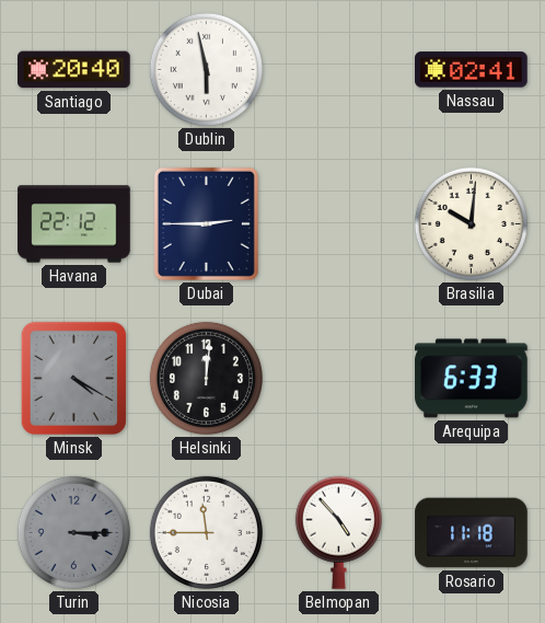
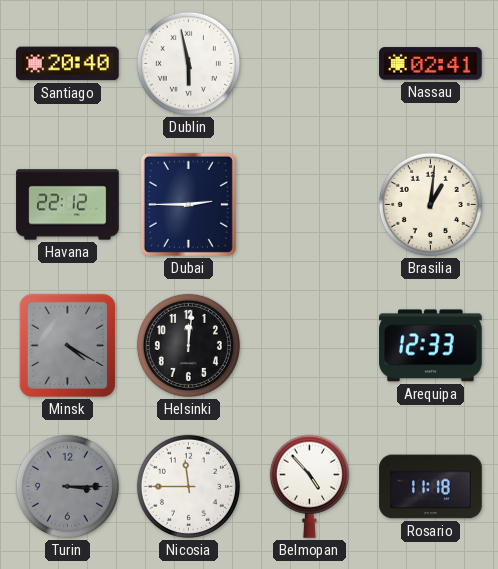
Brasilia: 10:01 -> 1:01
Arequipa: 6:33 -> 12:33
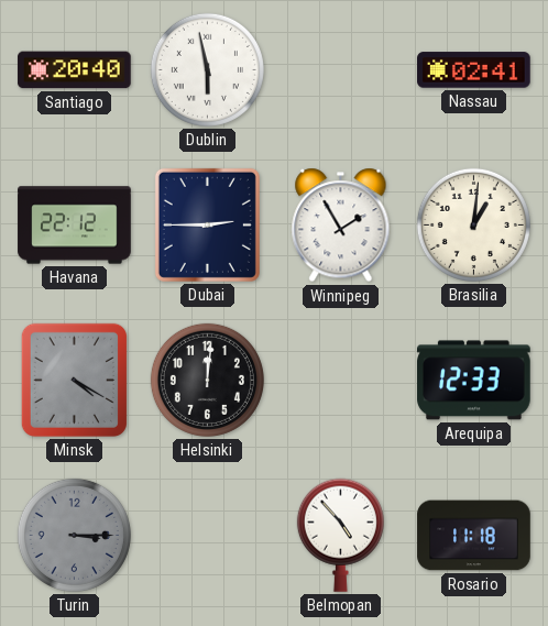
Winnipeg: none -> 1:55
Nicosia: 11:45 -> none
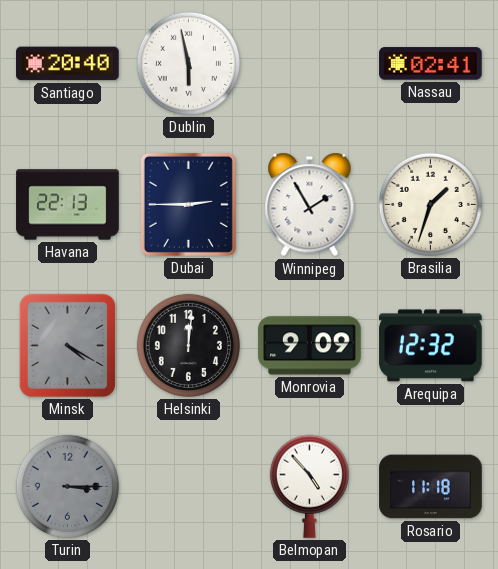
Havana: 22:12 -> 22:13
Brasilia: 1:01 -> 1:33
Monrovia: none -> 9:09
Arequipa: 12:33 -> 12:32
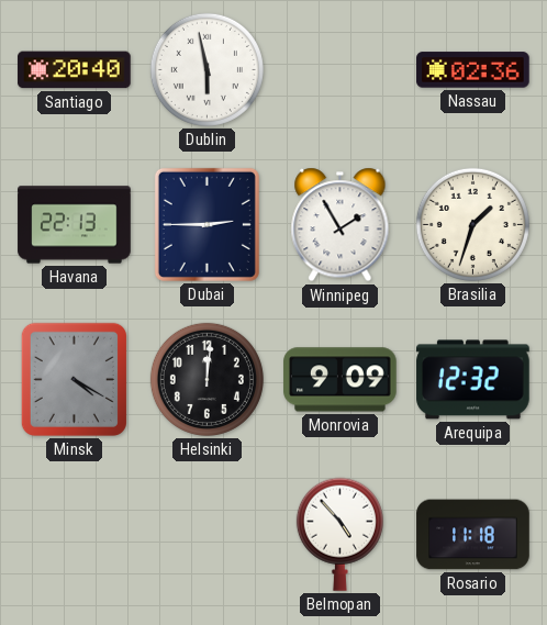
Nassau: 02:41 -> 02:36
Turin: 3:15 -> none
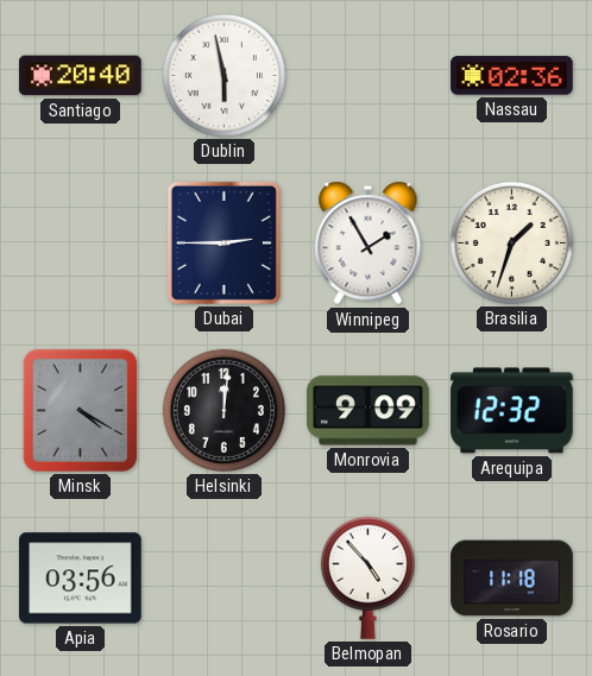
Havana: 22:13 -> none
Apia: none -> 03:56
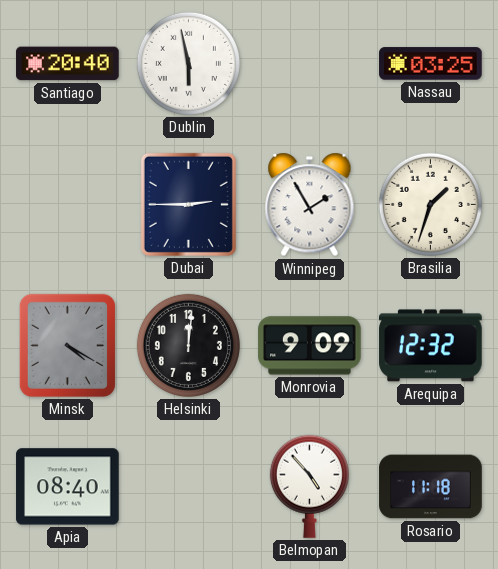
Nassau: 02:36 -> 03:25
Apia: 03:56 -> 08:40
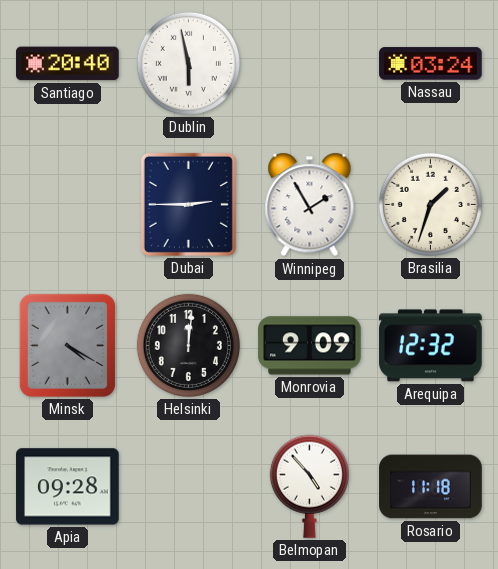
Nassau: 03:25 -> 03:24
Apia: 08:40 -> 09:28
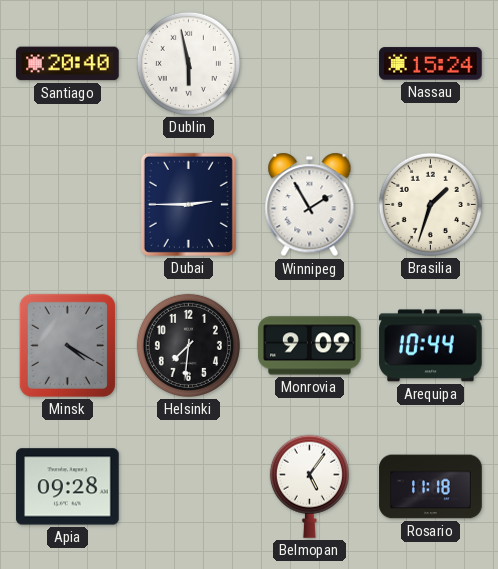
Nassau: 03:24 -> 15:24
Helsinki: 12:01 -> 7:31
Arequipa: 12:32 -> 10:44
Belmopan: 4:53 -> 5:06
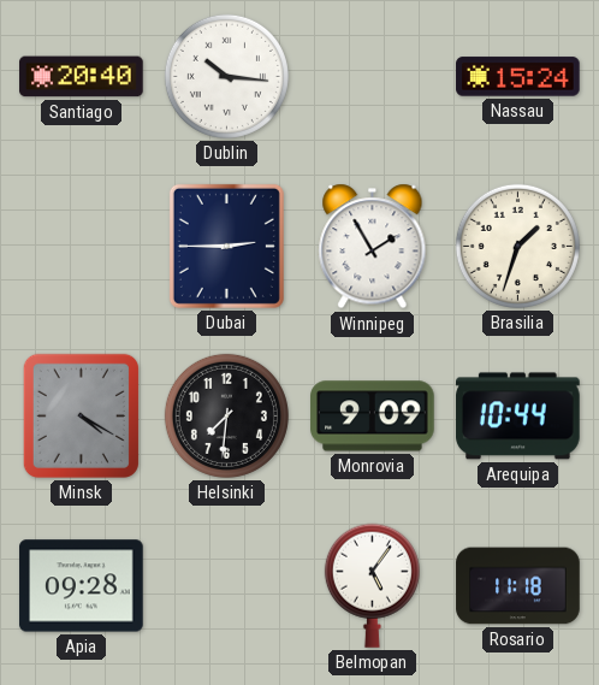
Dublin: 5:58 -> 10:16
